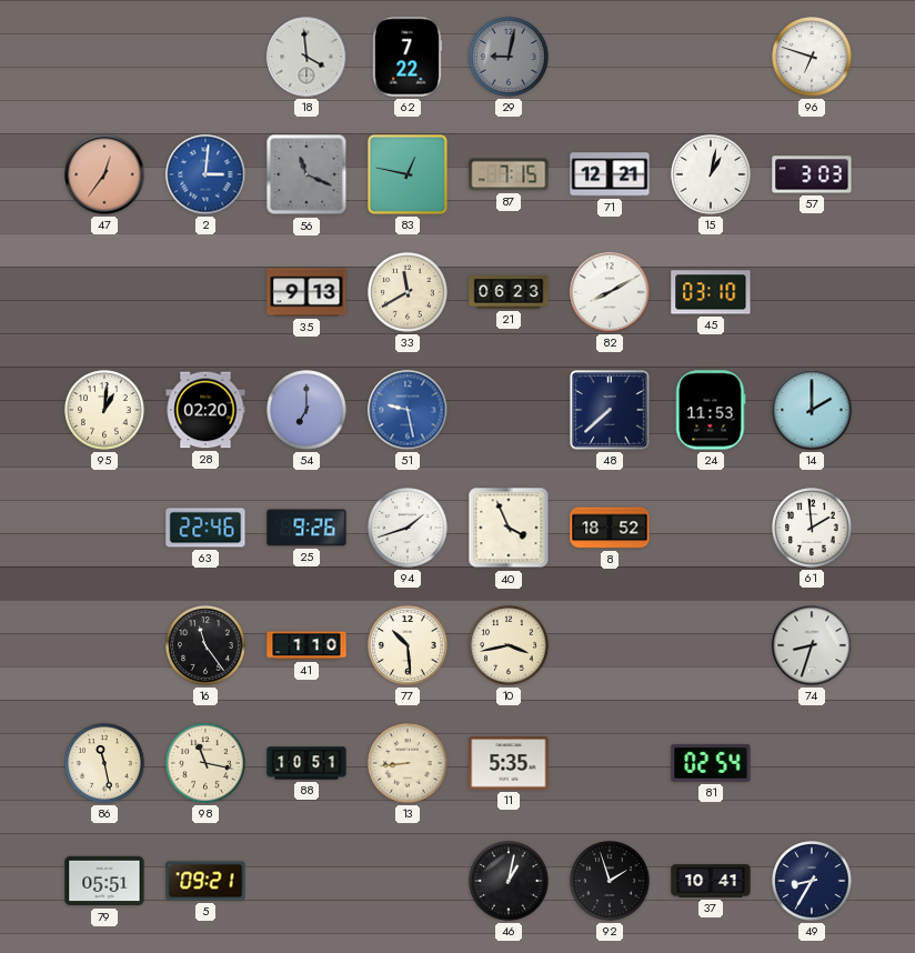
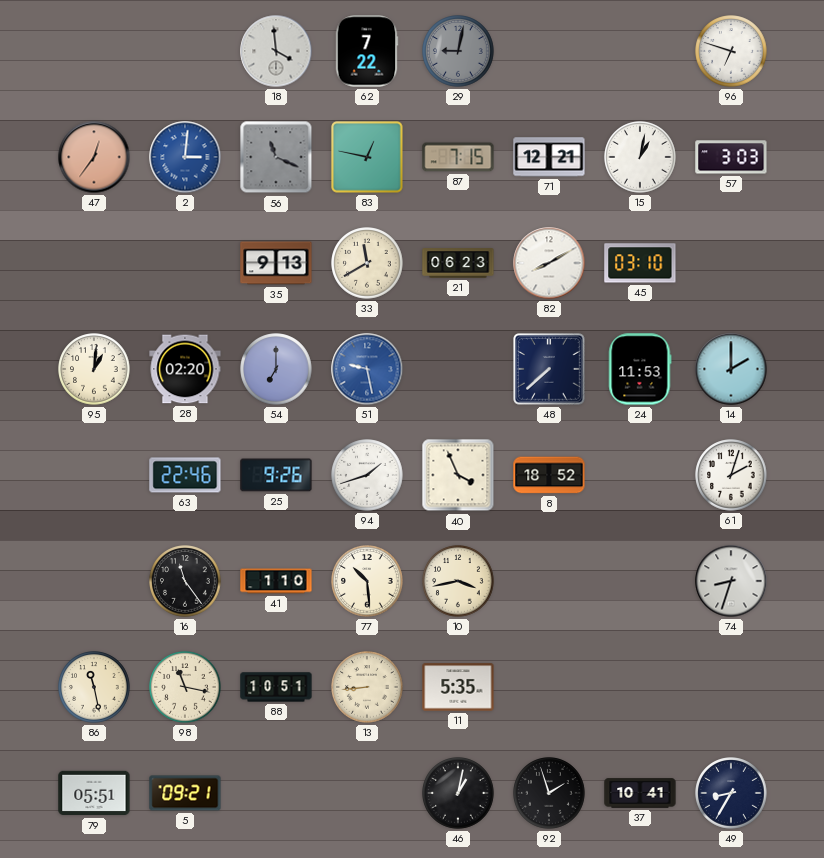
61: 1:59 -> 2:03
81: 02:54 -> none
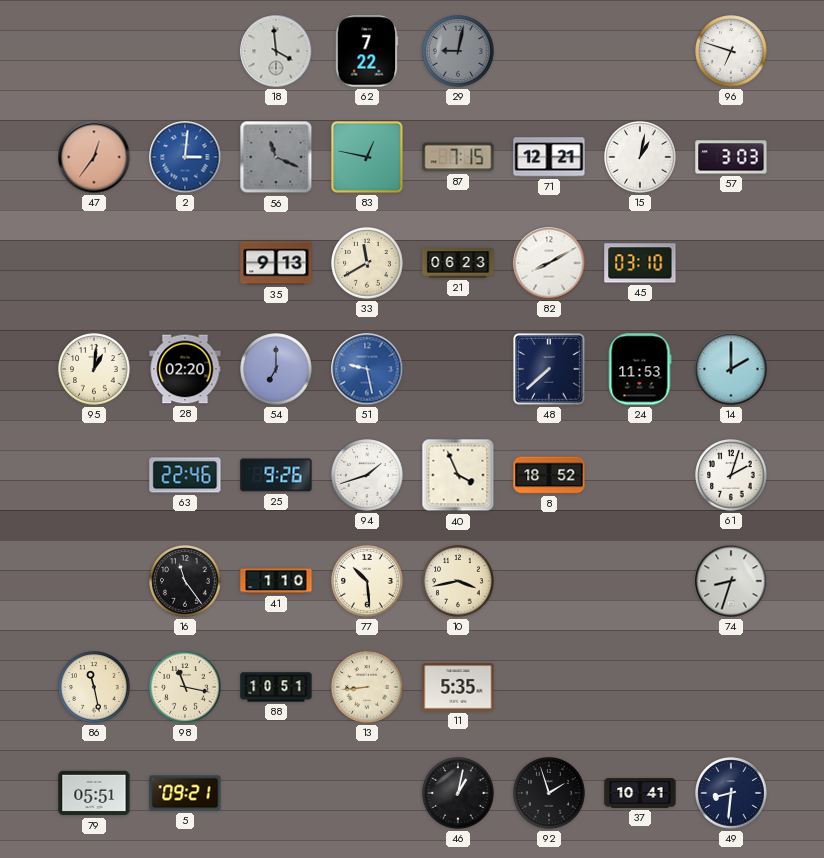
49: 8:35 -> 8:31
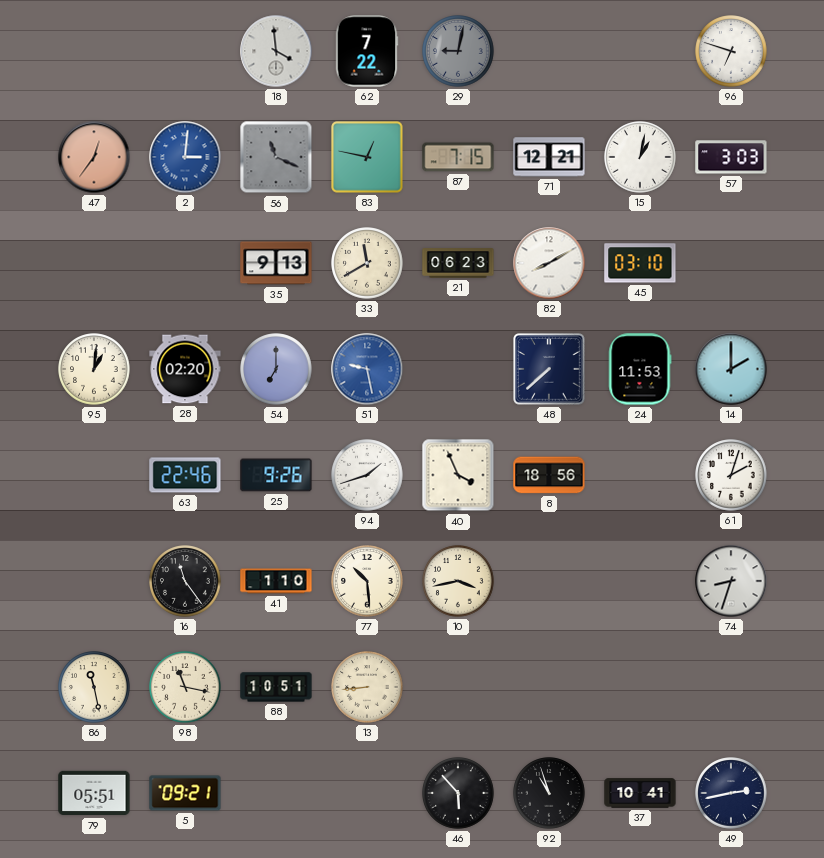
8: 18:52 -> 18:56
11: 5:35 -> none
46: 1:02 -> 5:53
92: 1:57 -> 10:57
49: 8:31 -> 2:43
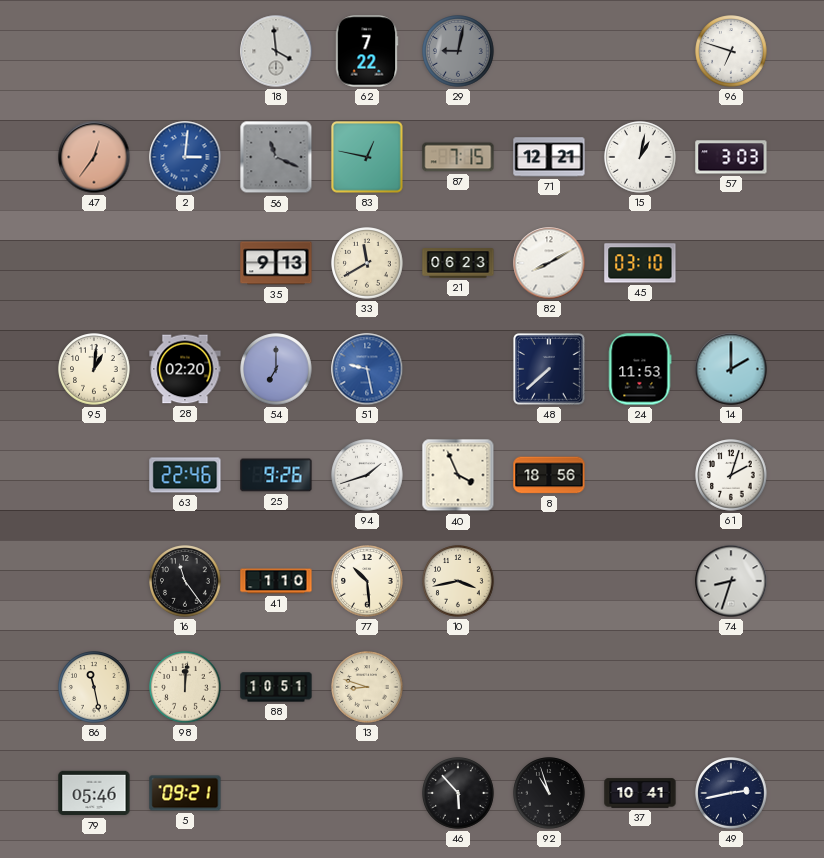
98: 11:17 -> 12:01
13: 8:44 -> 8:48
79: 05:51 -> 05:46
